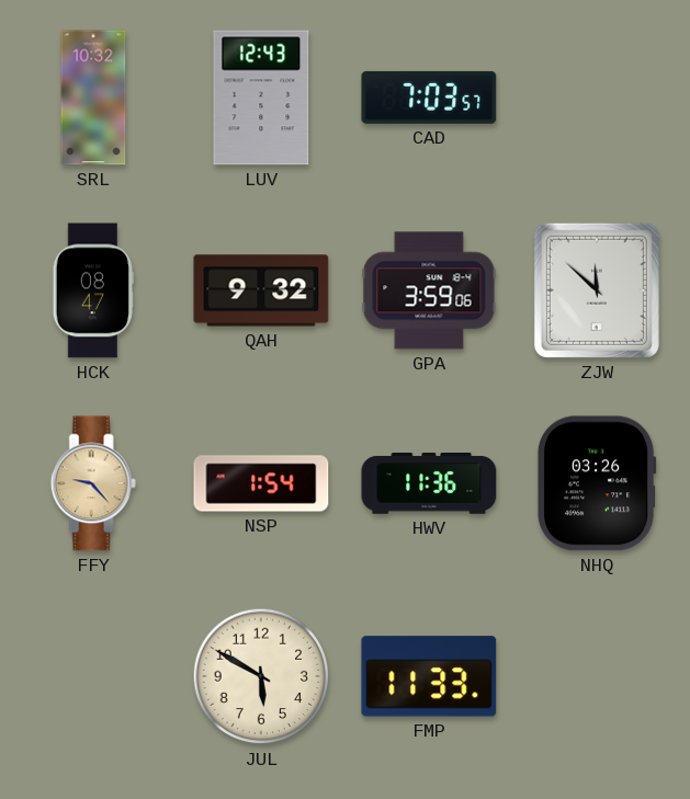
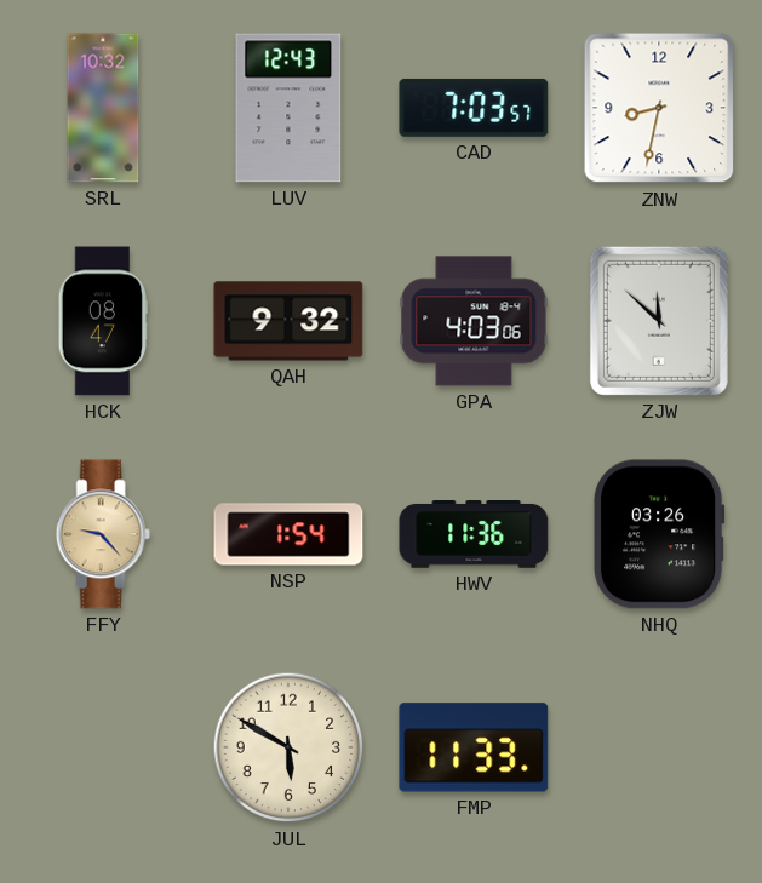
ZNW: none -> 8:32
GPA: 3:59 -> 4:03
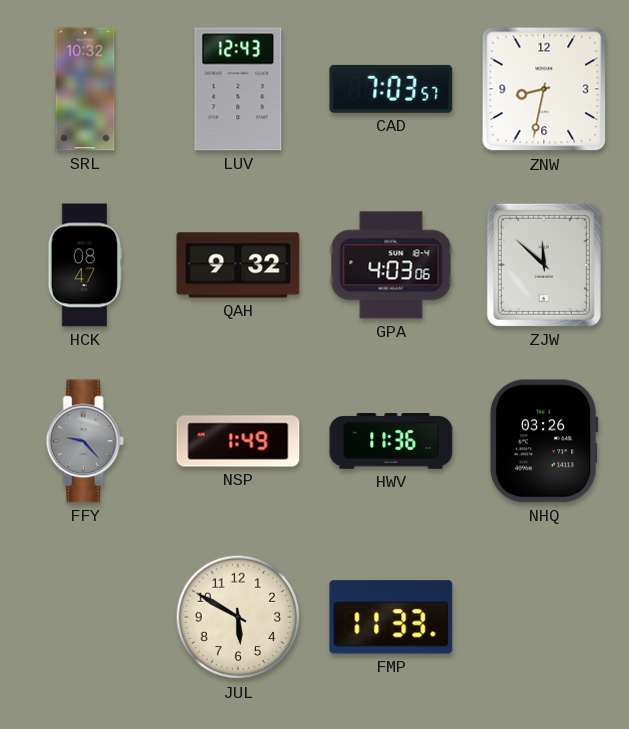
FFY dial: champagne -> grey
NSP: 1:54 -> 1:49
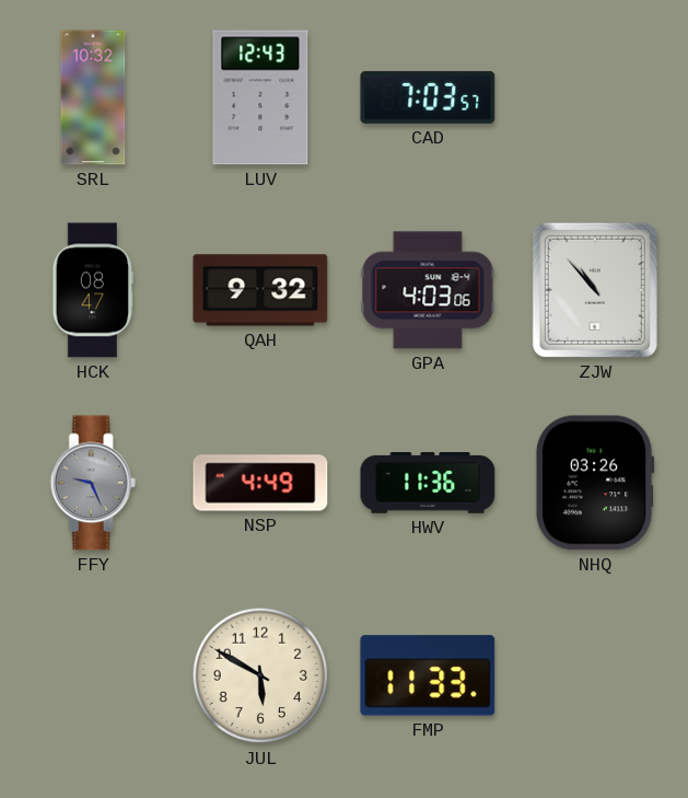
ZNW: 8:32 -> none
ZJW: 11:52 -> 10:53
FFY: 9:23 -> 9:26
NSP: 1:49 -> 4:49
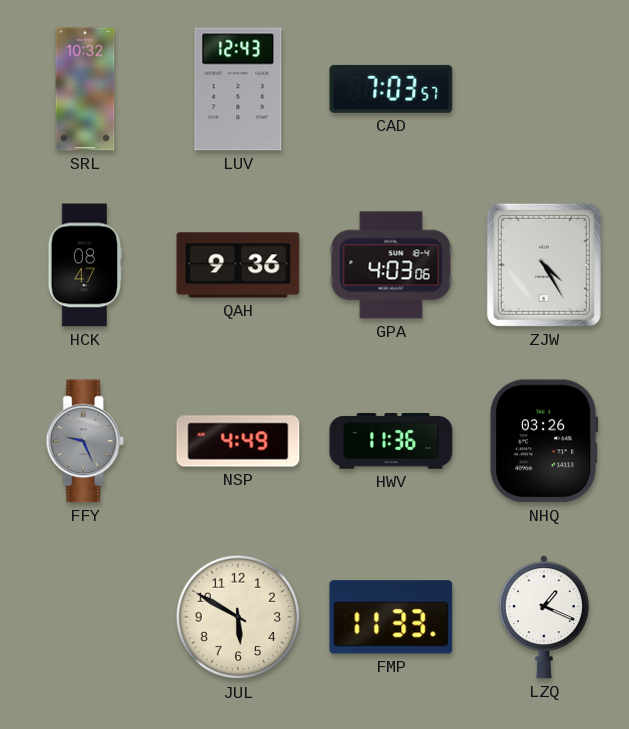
QAH: 9:32 -> 9:36
ZJW: 10:53 -> 4:25
LZQ: none -> 1:19
